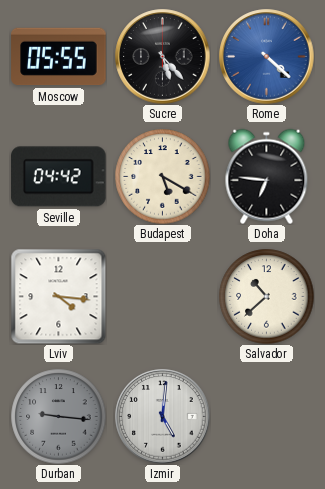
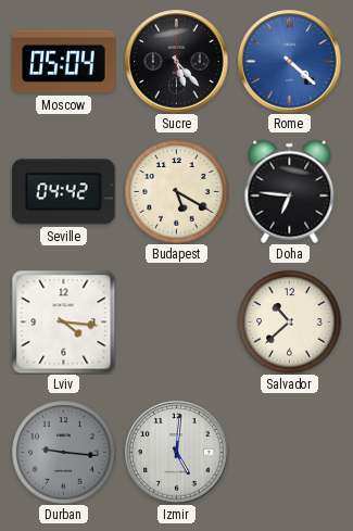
Moscow: 05:55 -> 05:04
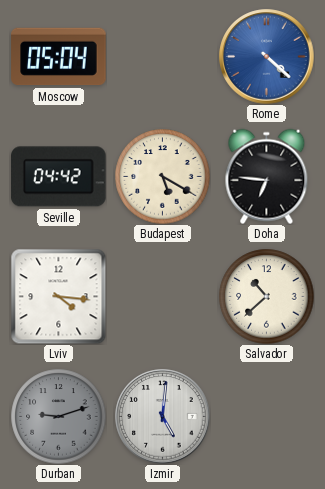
Sucre: 5:23 -> none
Durban: 9:16 -> 9:12
